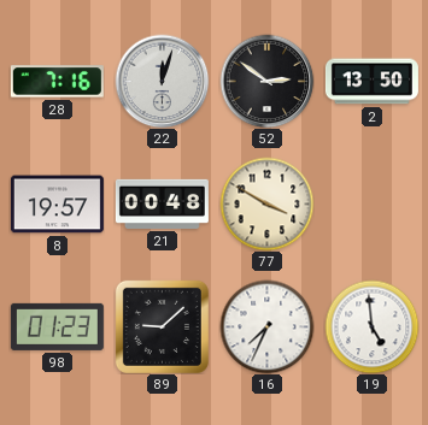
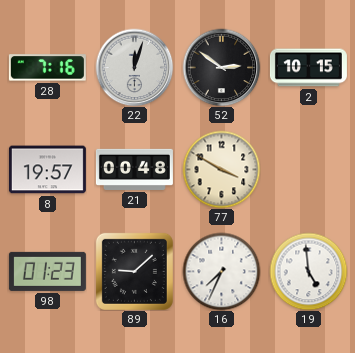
2: 13:50 -> 10:15
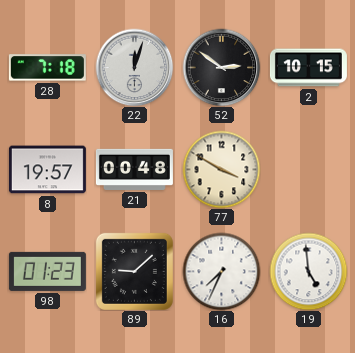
28: 7:16 -> 7:18
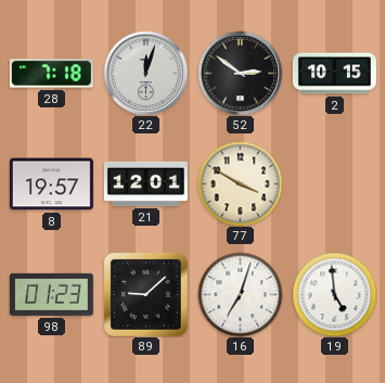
21: 00:48 -> 12:01
16: 7:34 -> 7:03
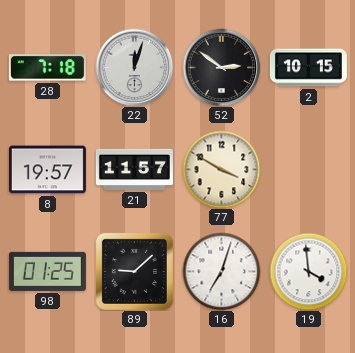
21: 12:01 -> 11:57
98: 01:23 -> 01:25
19: 4:59 -> 3:59
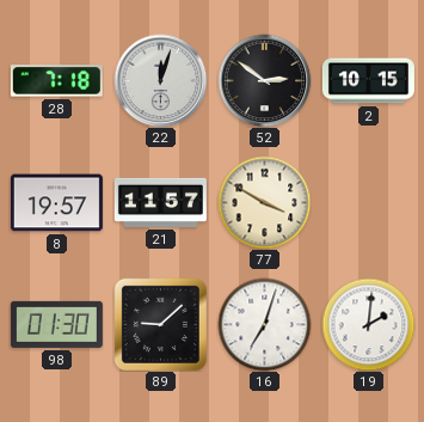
98: 01:25 -> 01:30
19: 3:59 -> 2:01
